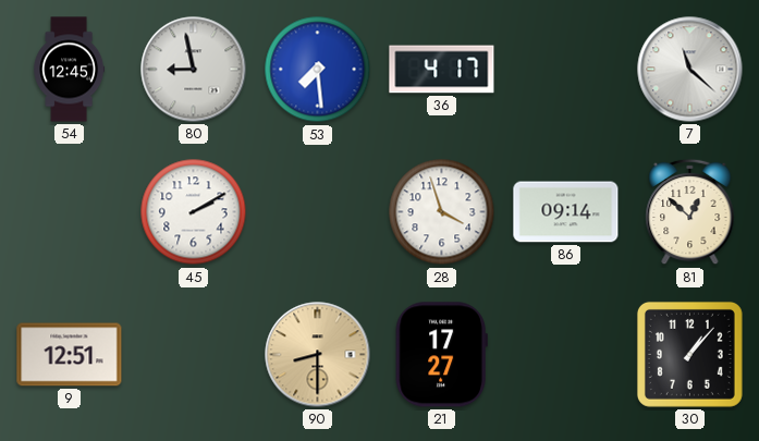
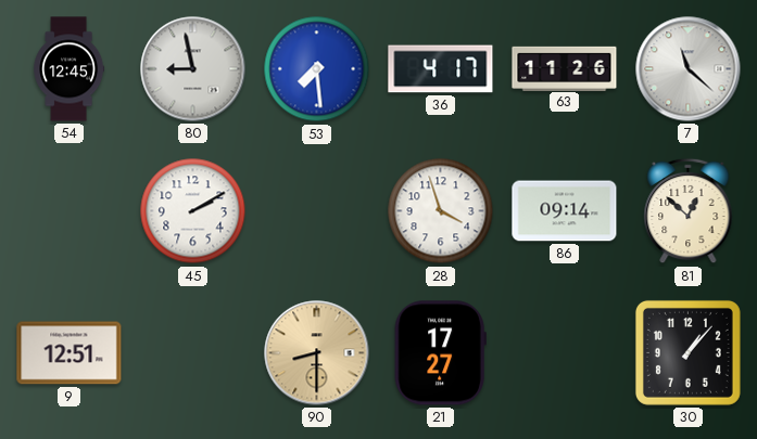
63: none -> 11:26
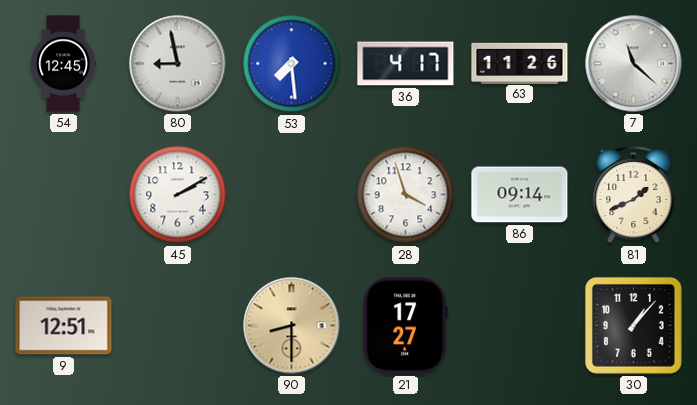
81: 12:52 -> 1:41
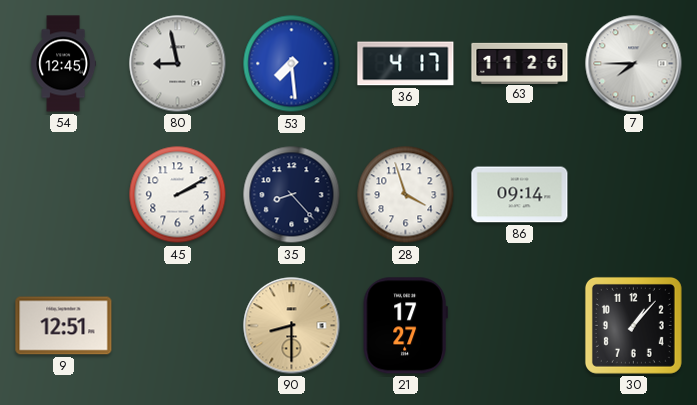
7: 11:22 -> 7:45
35: none -> 8:23
81: 1:41 -> none
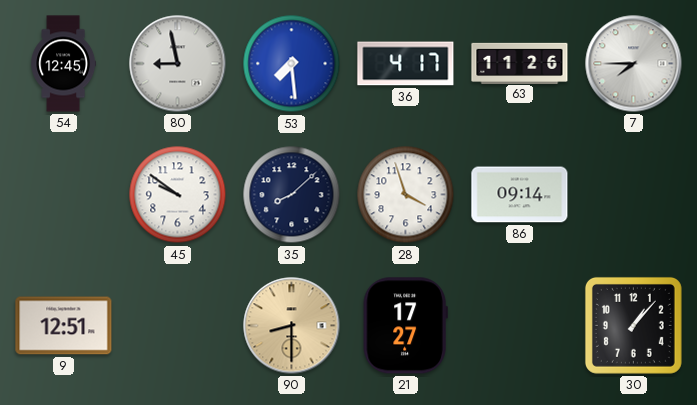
45: 2:10 -> 9:51
35: 8:23 -> 8:08
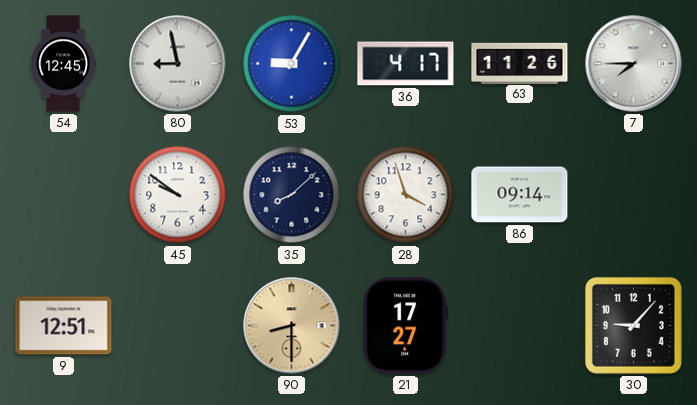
53: 7:29 -> 9:05
30: 1:07 -> 9:07
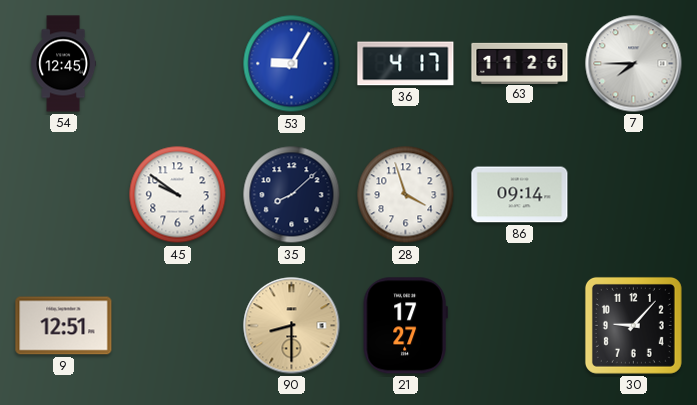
80: 8:58 -> none
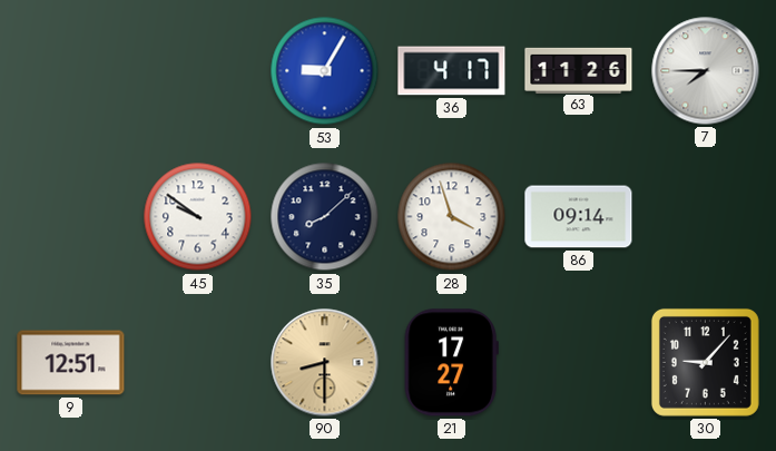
54: 12:45 -> none
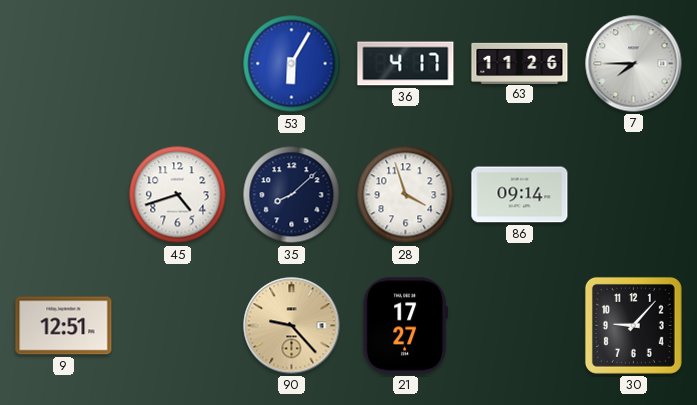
53: 9:05 -> 6:05
45: 9:51 -> 4:42
90: 8:30 -> 9:23
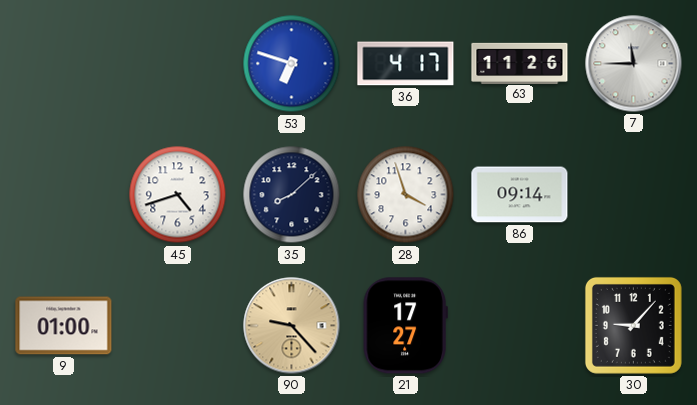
53: 6:05 -> 6:48
7: 7:45 -> 11:45
9: 12:51 -> 01:00
